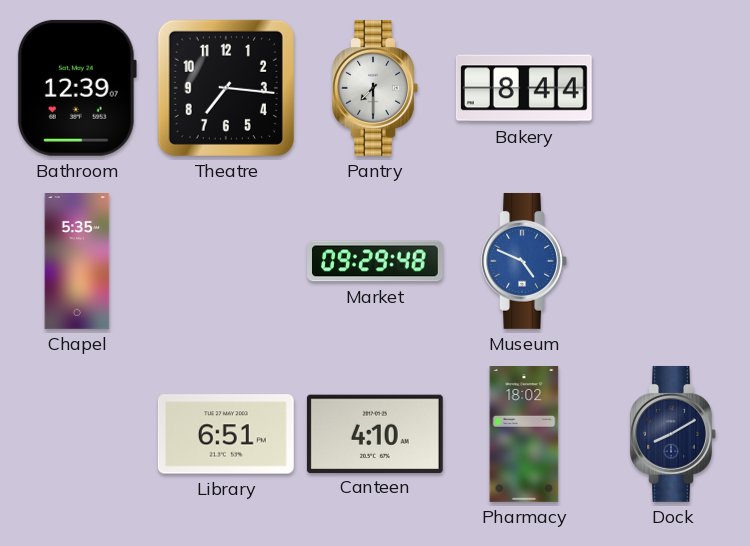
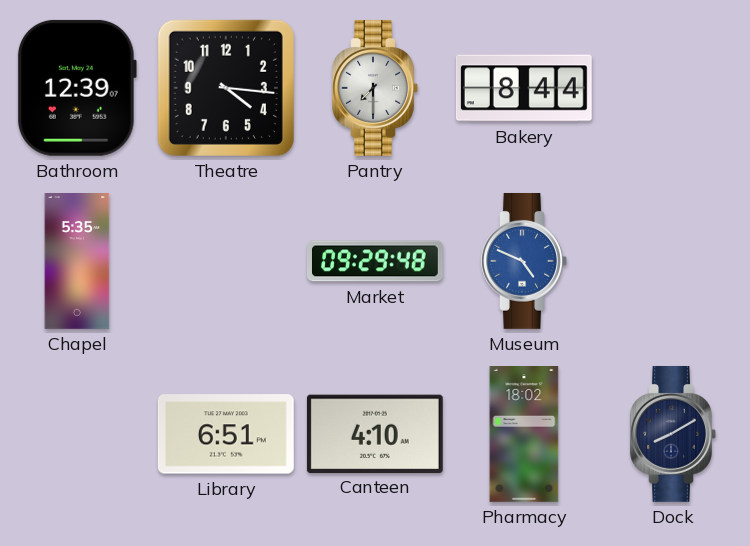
Theatre: 7:16 -> 4:16
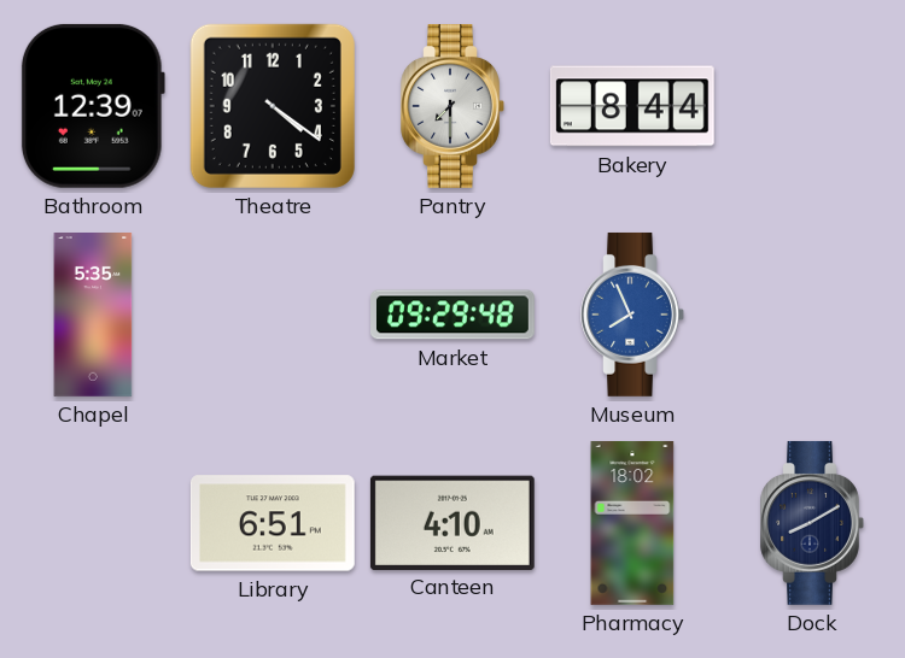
Theatre: 4:16 -> 4:21
Museum: 4:49 -> 7:56
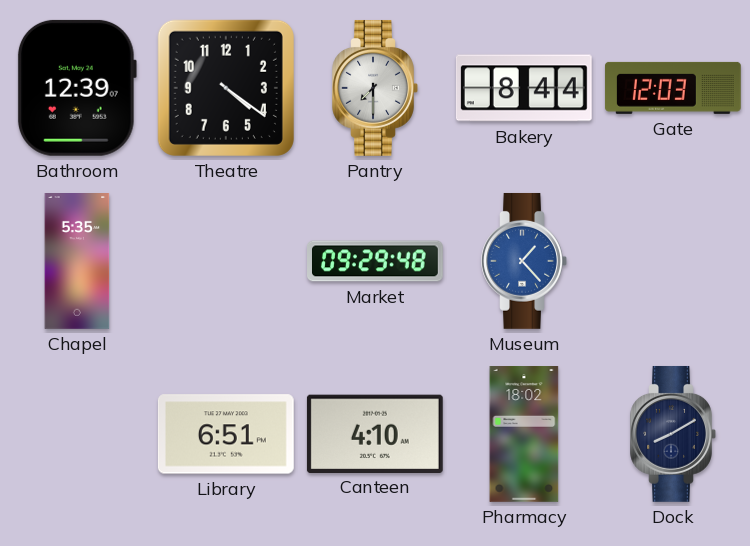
Gate: none -> 12:03
Museum: 7:56 -> 1:23
